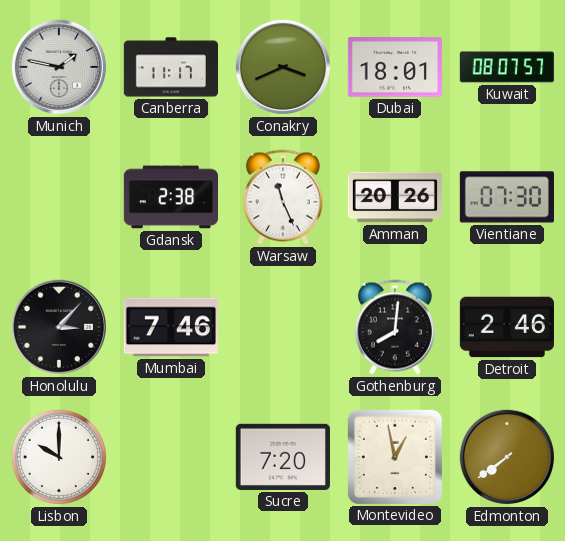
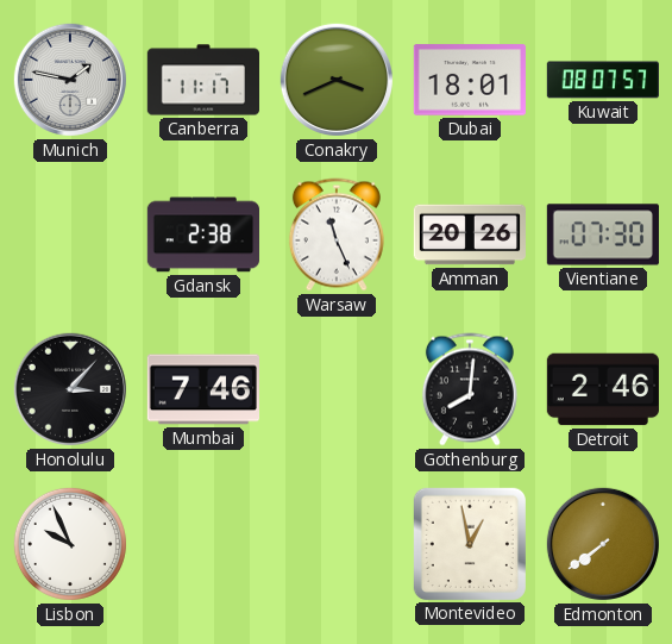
Lisbon: 10:00 -> 9:56
Sucre: 7:20 -> none
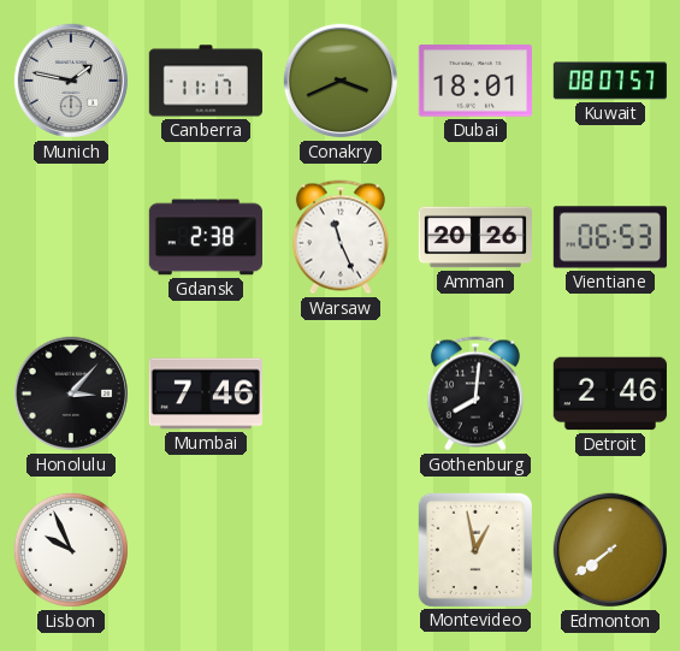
Vientiane: 07:30 -> 06:53
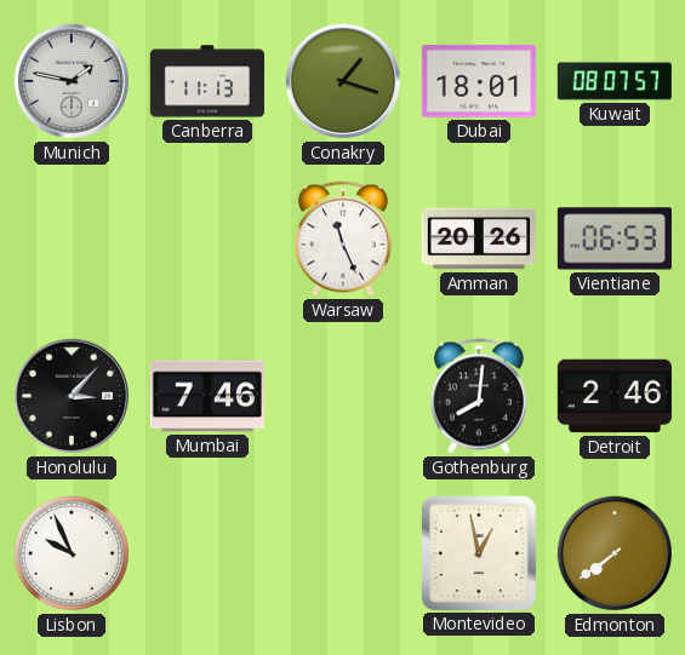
Canberra: 11:17 -> 11:13
Conakry: 3:41 -> 1:18
Gdansk: 2:38 -> none
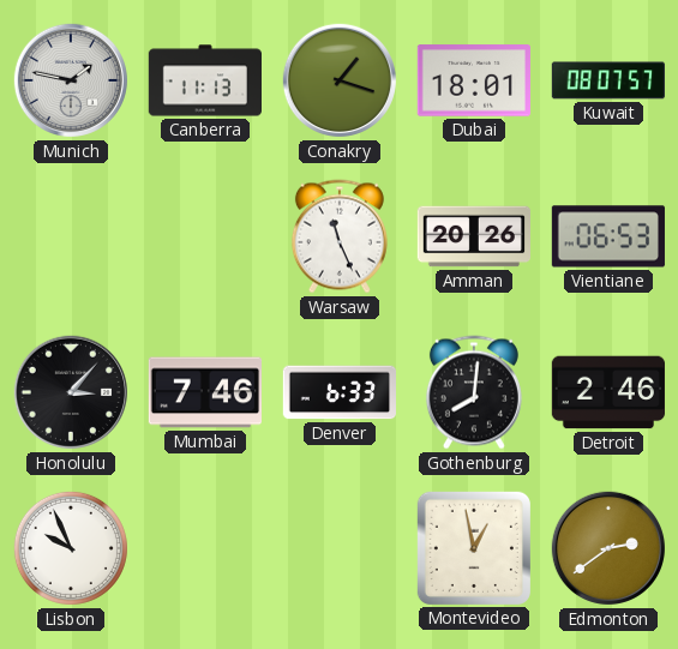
Denver: none -> 6:33
Edmonton: 7:39 -> 2:39
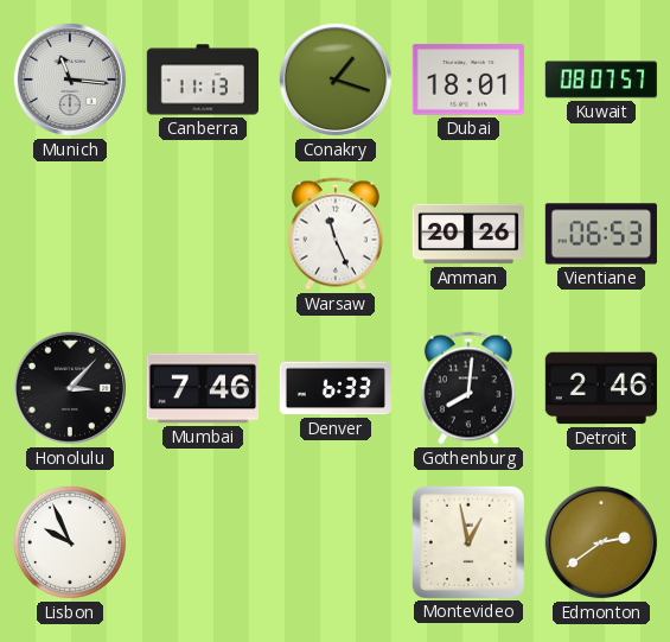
Munich: 1:47 -> 11:16
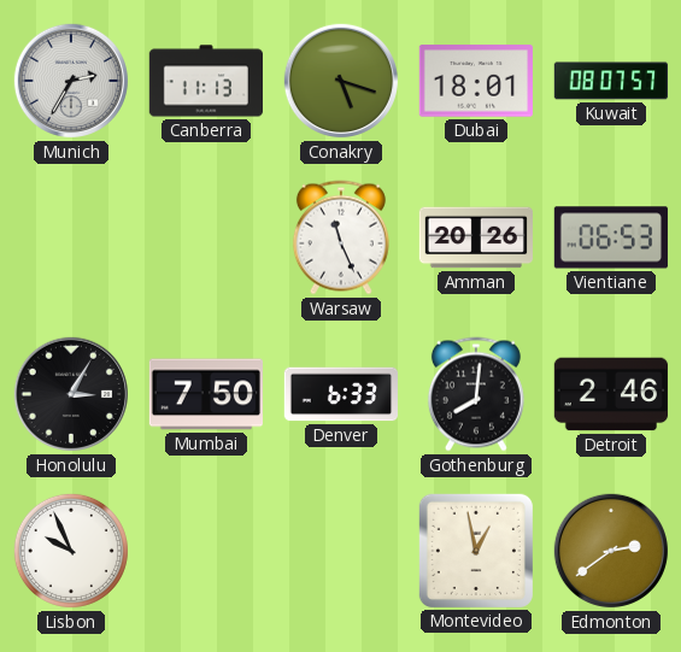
Munich: 11:16 -> 2:35
Conakry: 1:18 -> 5:18
Honolulu: 3:07 -> 3:05
Mumbai: 7:46 -> 7:50
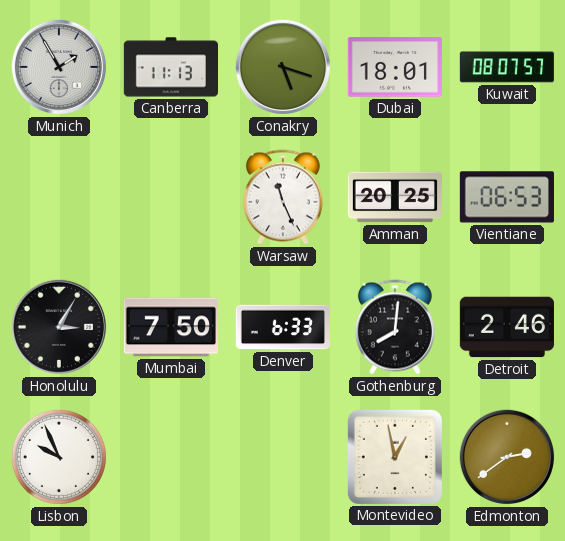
Munich: 2:35 -> 1:55
Amman: 20:26 -> 20:25
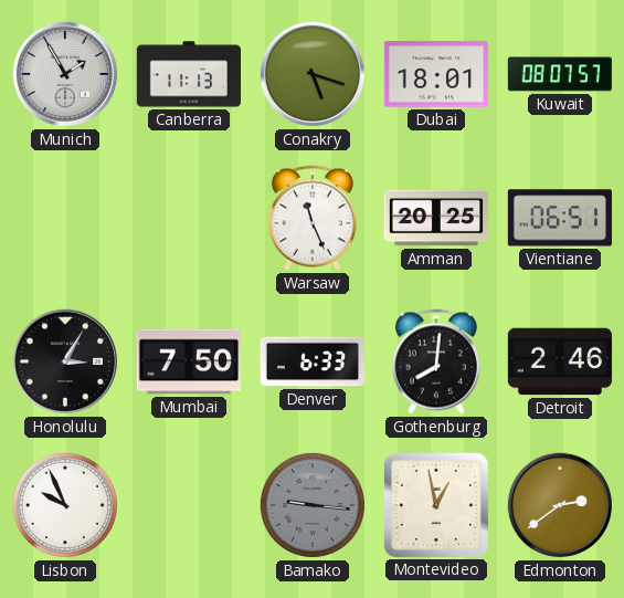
Vientiane: 06:53 -> 06:51
Bamako: none -> 9:16
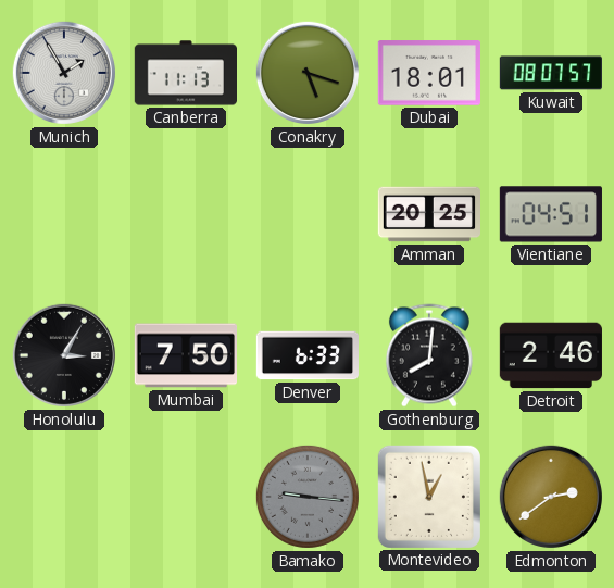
Warsaw: 11:26 -> none
Vientiane: 06:51 -> 04:51
Lisbon: 9:56 -> none
